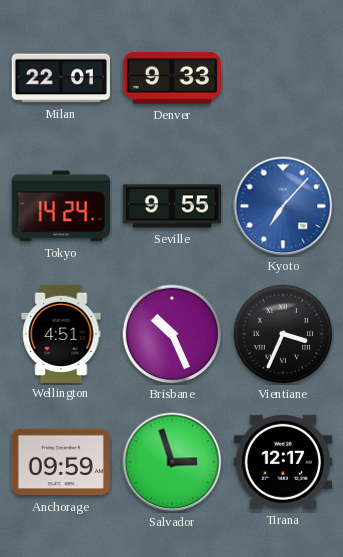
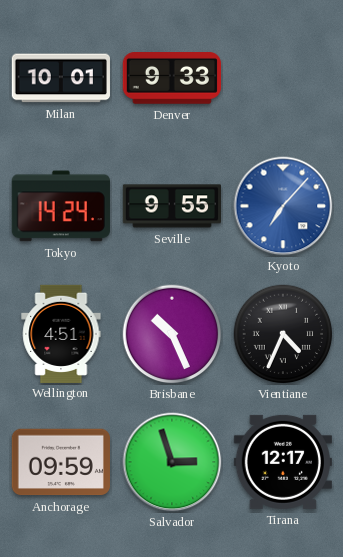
Milan: 22:01 -> 10:01
Vientiane: 3:34 -> 4:34
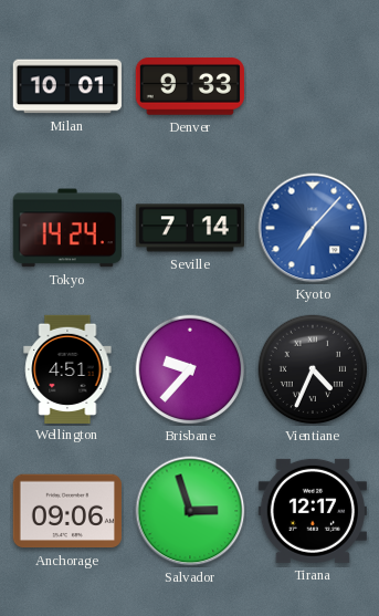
Seville: 9:55 -> 7:14
Brisbane: 10:26 -> 9:37
Anchorage: 09:59 -> 09:06
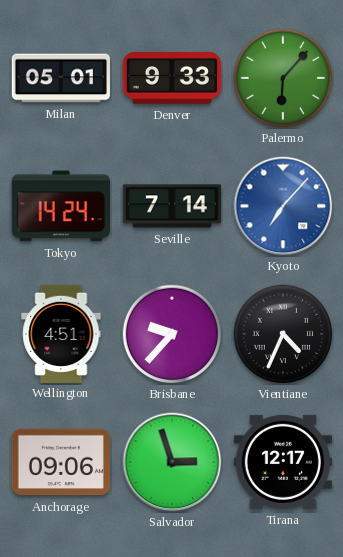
Milan: 10:01 -> 05:01
Palermo: none -> 6:07
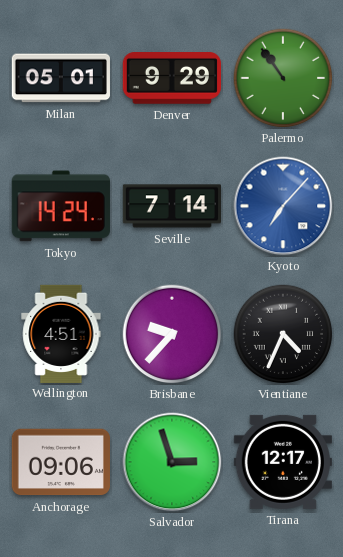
Denver: 9:33 -> 9:29
Palermo: 6:07 -> 10:54
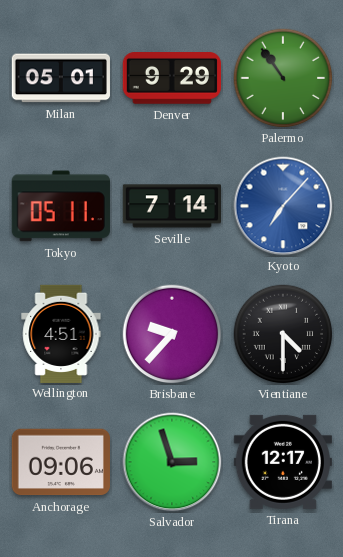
Tokyo: 14:24 -> 05:11
Vientiane: 4:34 -> 4:30
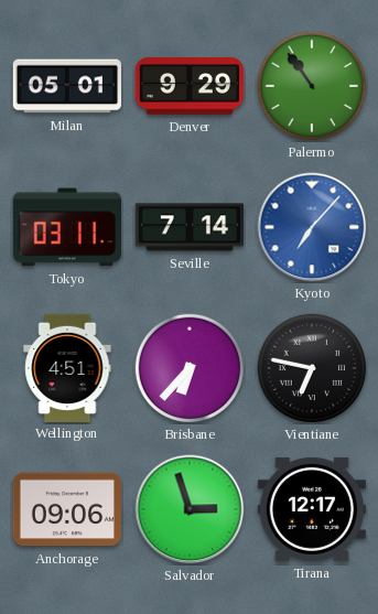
Tokyo: 05:11 -> 03:11
Brisbane: 9:37 -> 6:37
Vientiane: 4:30 -> 6:47
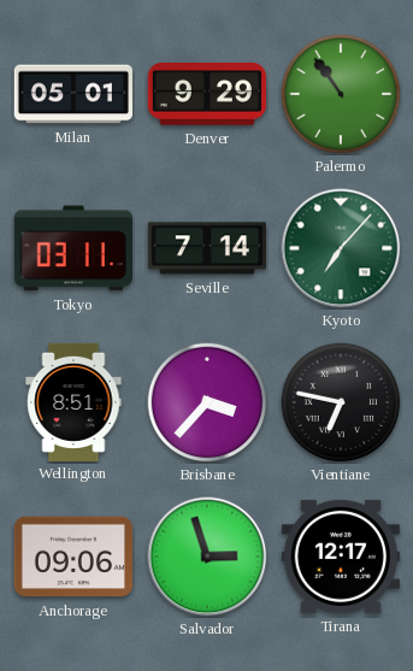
Kyoto dial: blue -> green
Wellington: 4:51 -> 8:51
Brisbane: 6:37 -> 3:37
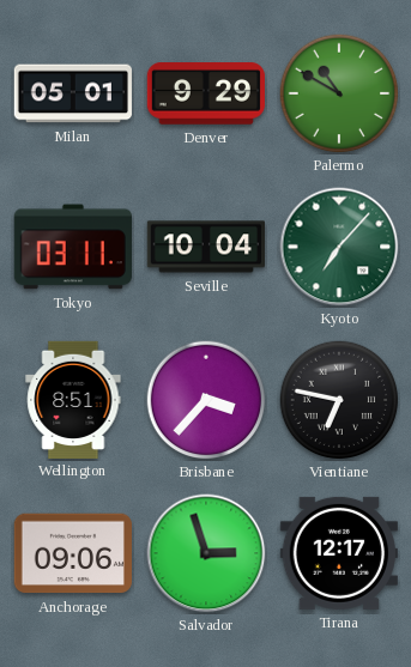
Palermo: 10:54 -> 10:50
Seville: 7:14 -> 10:04
